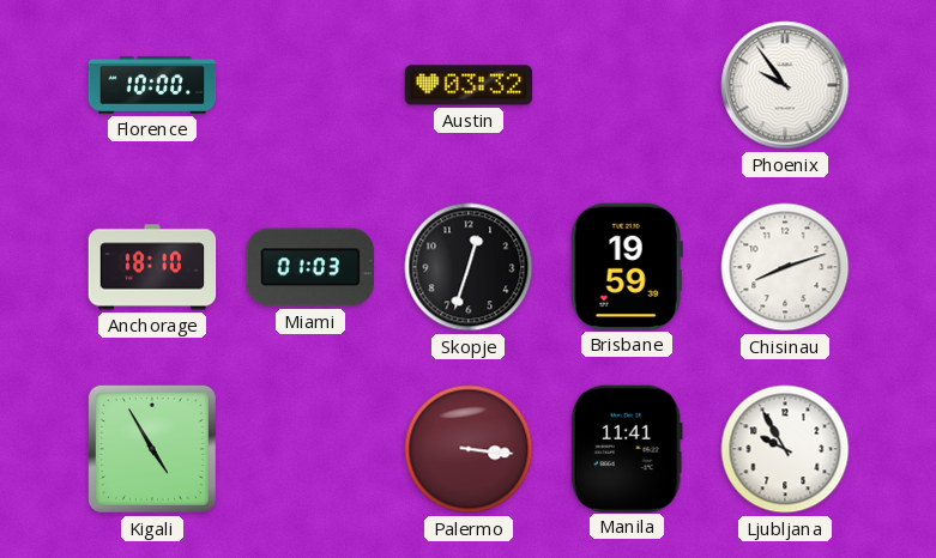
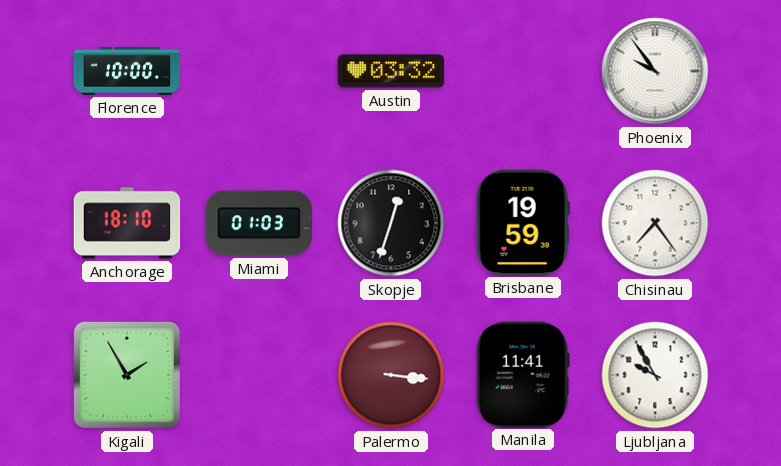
Chisinau: 8:12 -> 7:24
Kigali: 4:55 -> 1:55
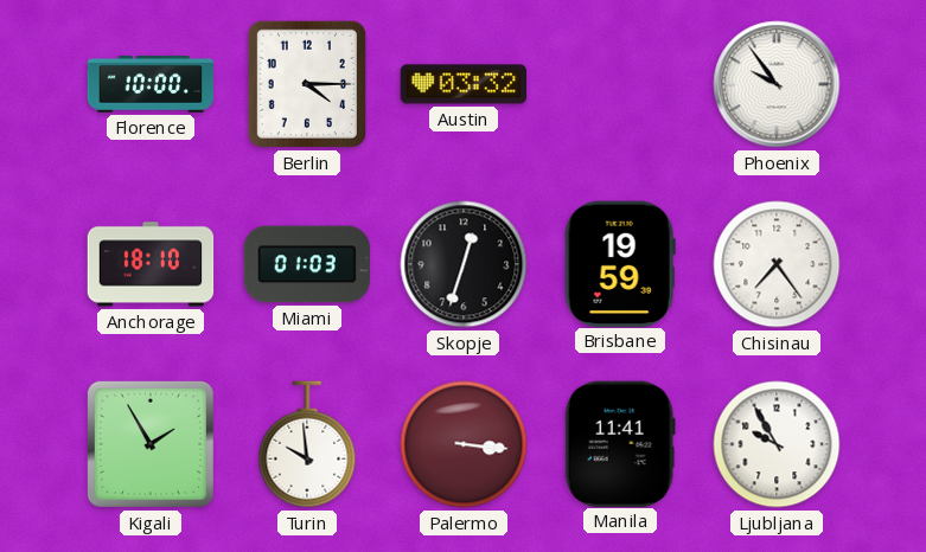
Berlin: none -> 4:15
Turin: none -> 9:59
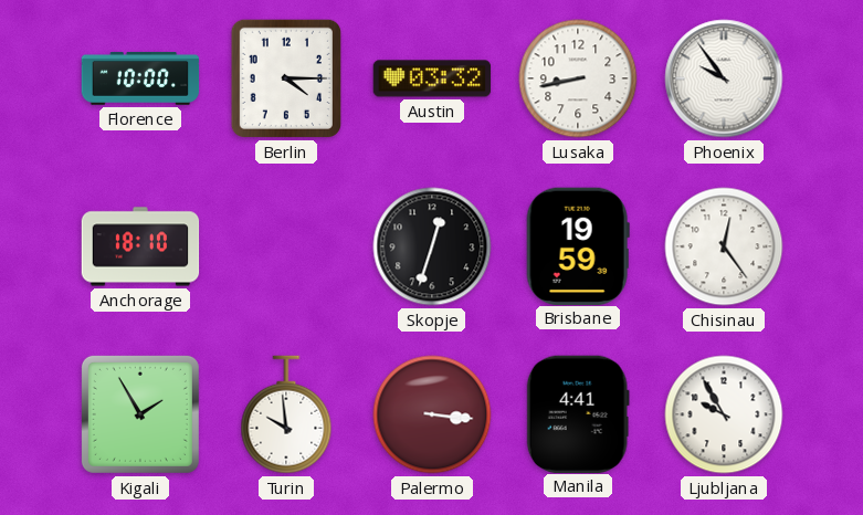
Lusaka: none -> 8:43
Miami: 01:03 -> none
Chisinau: 7:24 -> 12:24
Manila: 11:41 -> 4:41
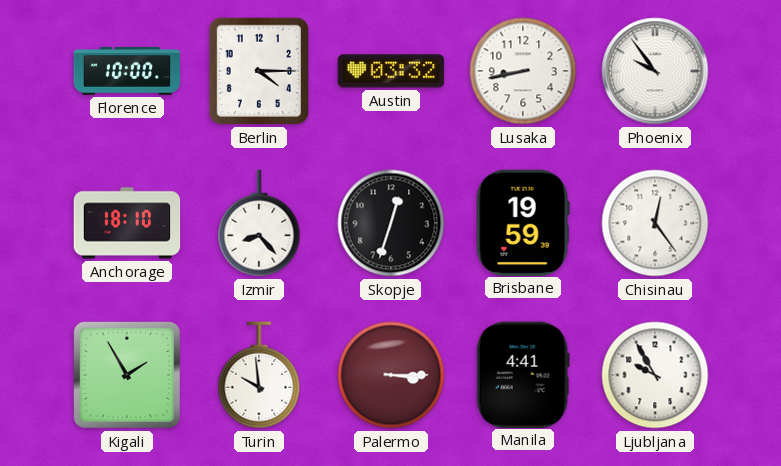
Izmir: none -> 8:23
Palermo: 3:16 -> 3:15
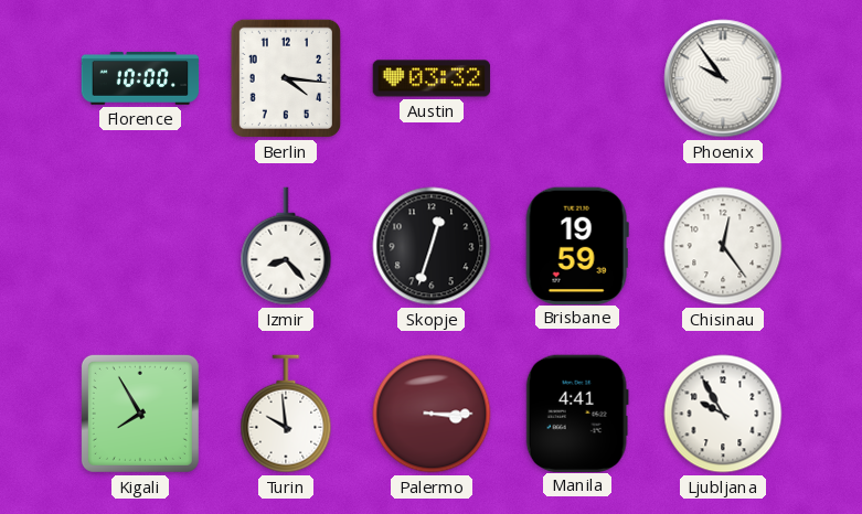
Berlin: 4:15 -> 4:16
Lusaka: 8:43 -> none
Anchorage: 18:10 -> none
Kigali: 1:55 -> 7:55
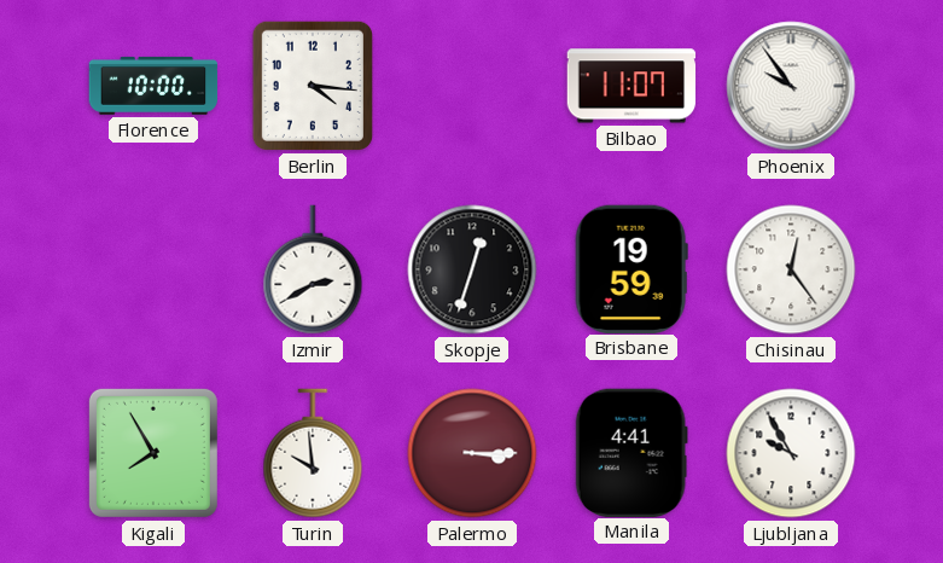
Austin: 03:32 -> none
Bilbao: none -> 11:07
Izmir: 8:23 -> 2:40
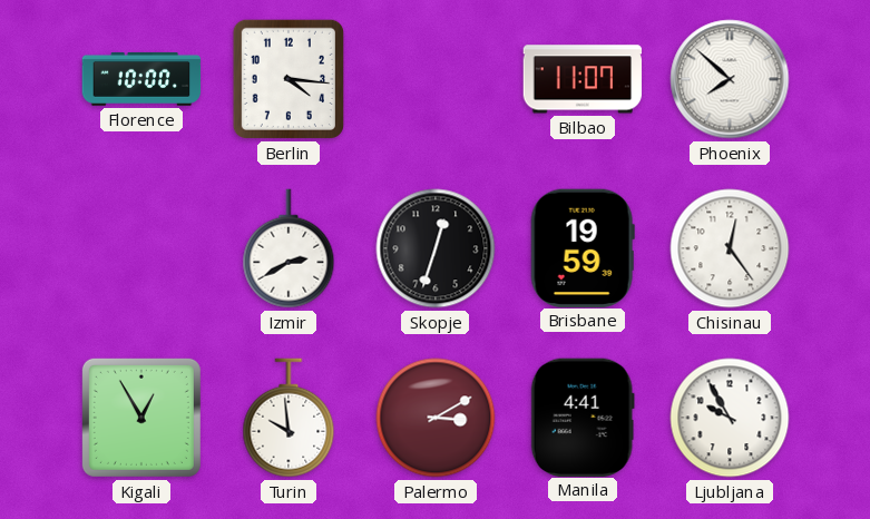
Phoenix: 9:54 -> 7:52
Kigali: 7:55 -> 12:55
Palermo: 3:15 -> 3:10
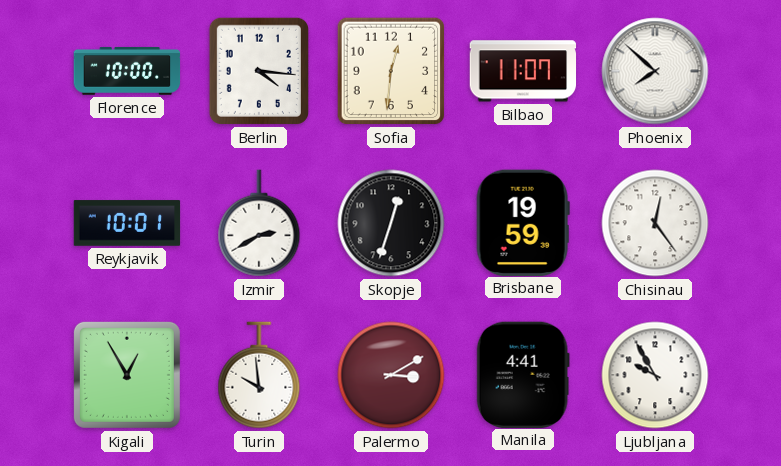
Sofia: none -> 12:31
Reykjavik: none -> 10:01
